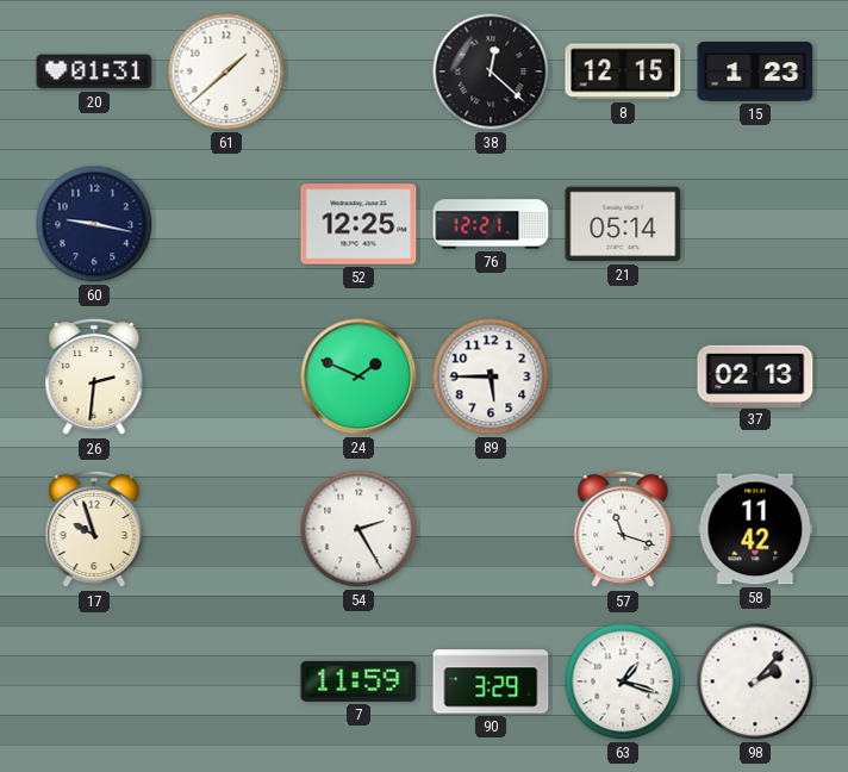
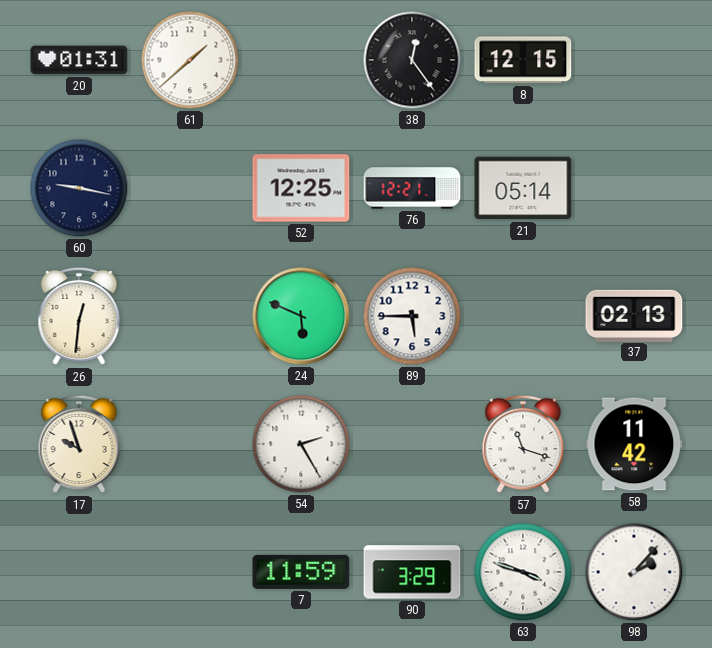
38: 12:22 -> 12:24
15: 1:23 -> none
26: 2:31 -> 12:31
24: 1:49 -> 5:49
63: 1:18 -> 3:48
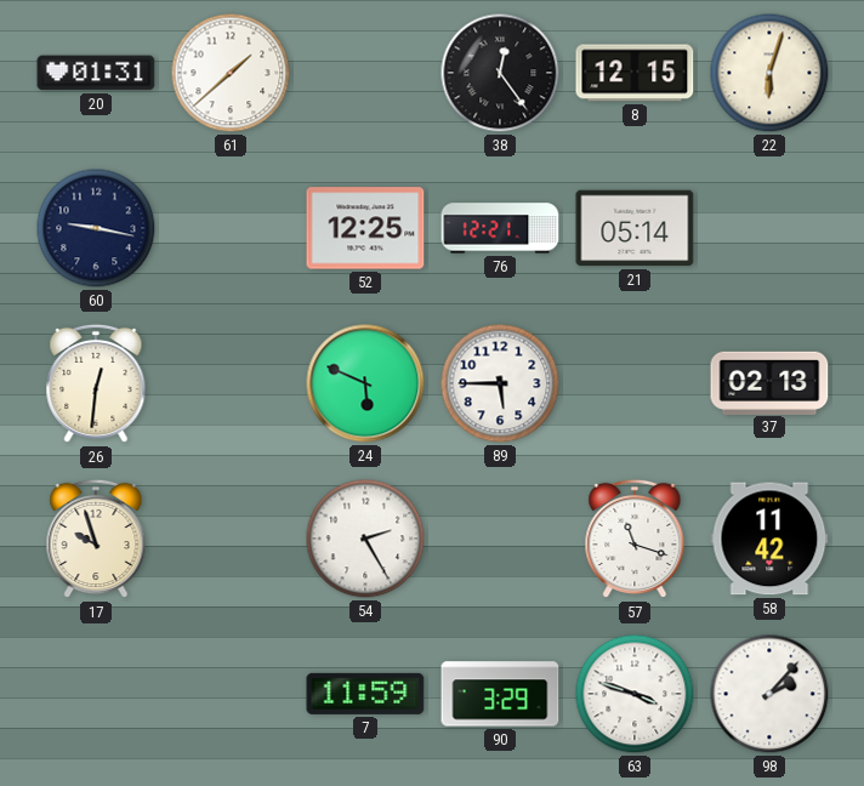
22: none -> 6:03
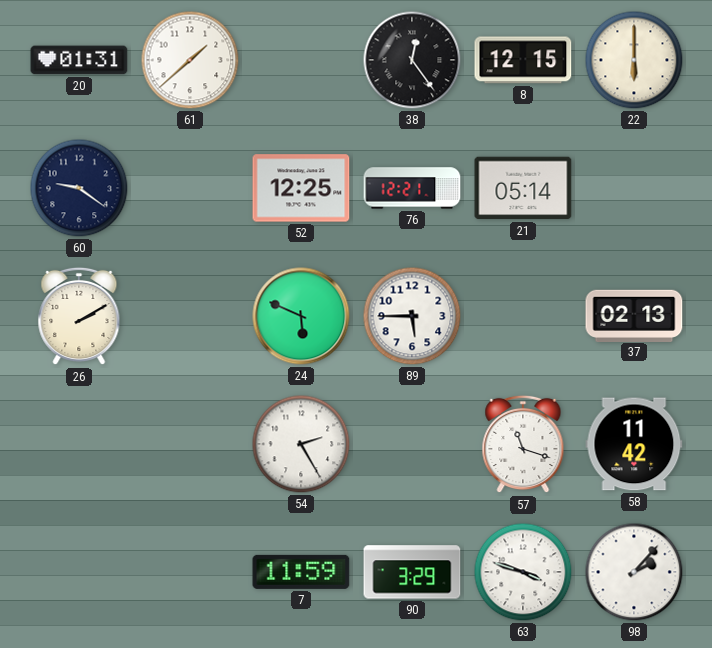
22: 6:03 -> 6:00
60: 9:17 -> 9:21
26: 12:31 -> 2:10
17: 9:57 -> none
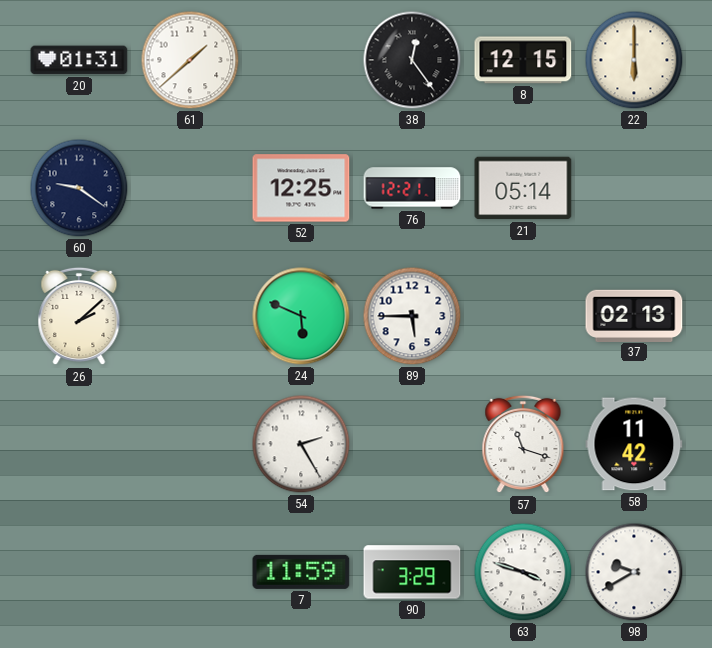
26: 2:10 -> 2:08
98: 2:07 -> 9:40
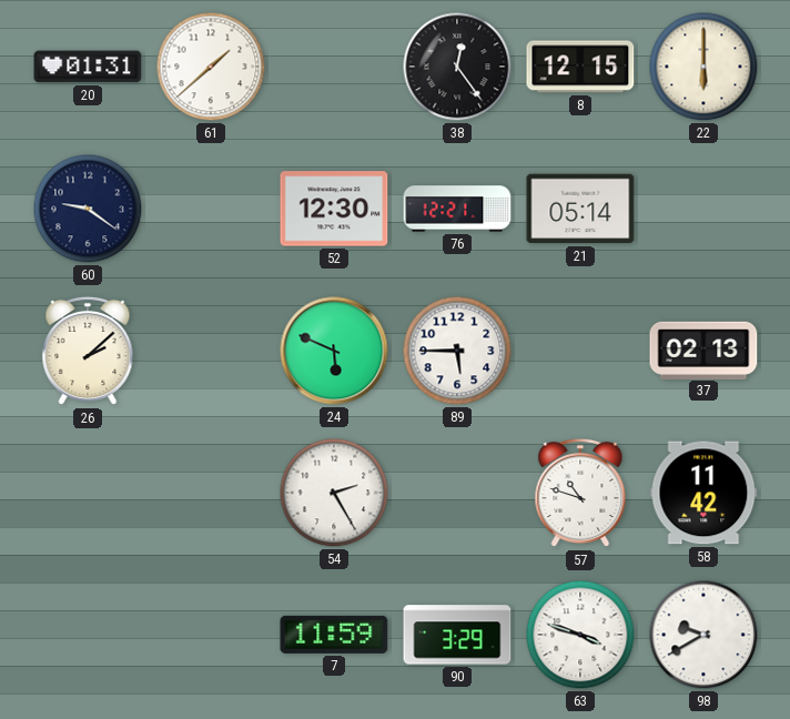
52: 12:25 -> 12:30
57: 11:18 -> 10:48
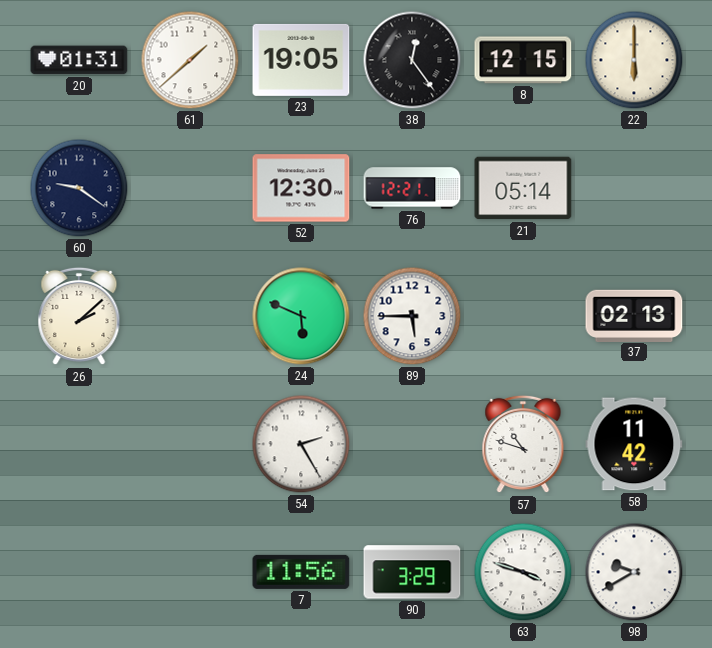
23: none -> 19:05
7: 11:59 -> 11:56
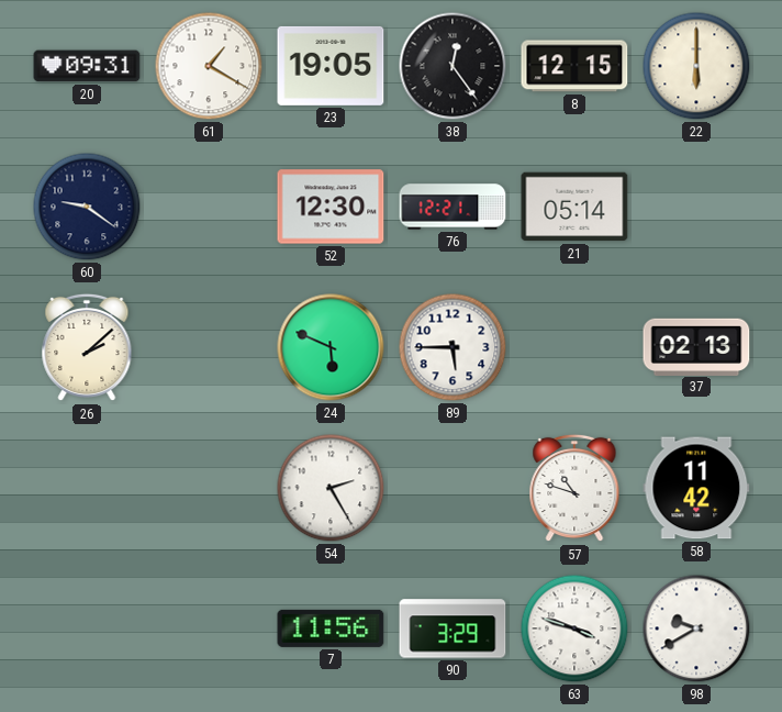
20: 01:31 -> 09:31
61: 1:38 -> 1:20
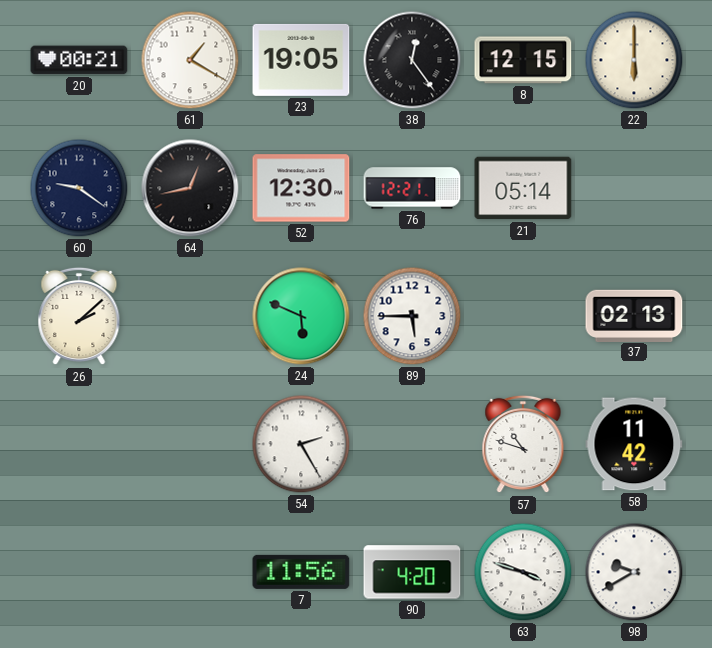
20: 09:31 -> 00:21
64: none -> 12:43
90: 3:29 -> 4:20
